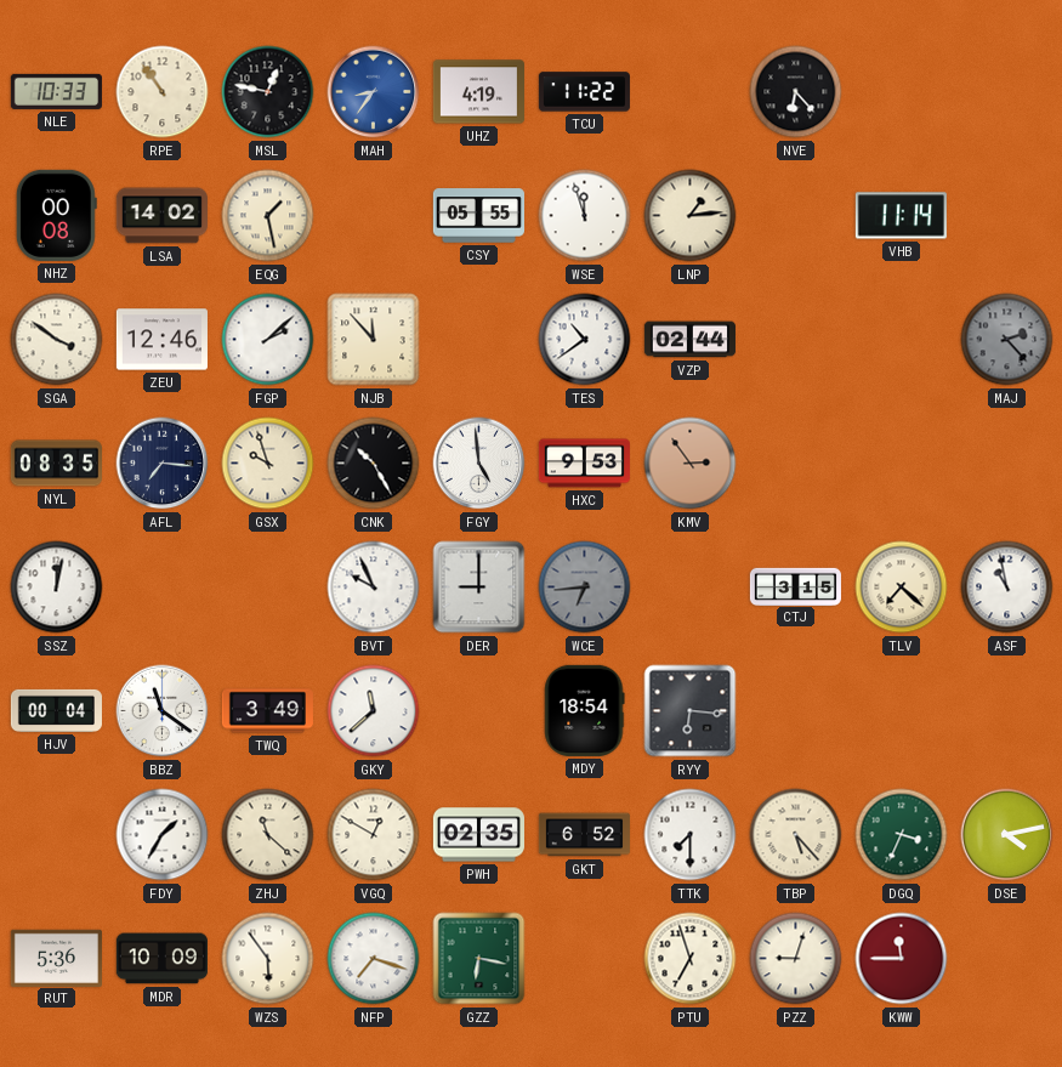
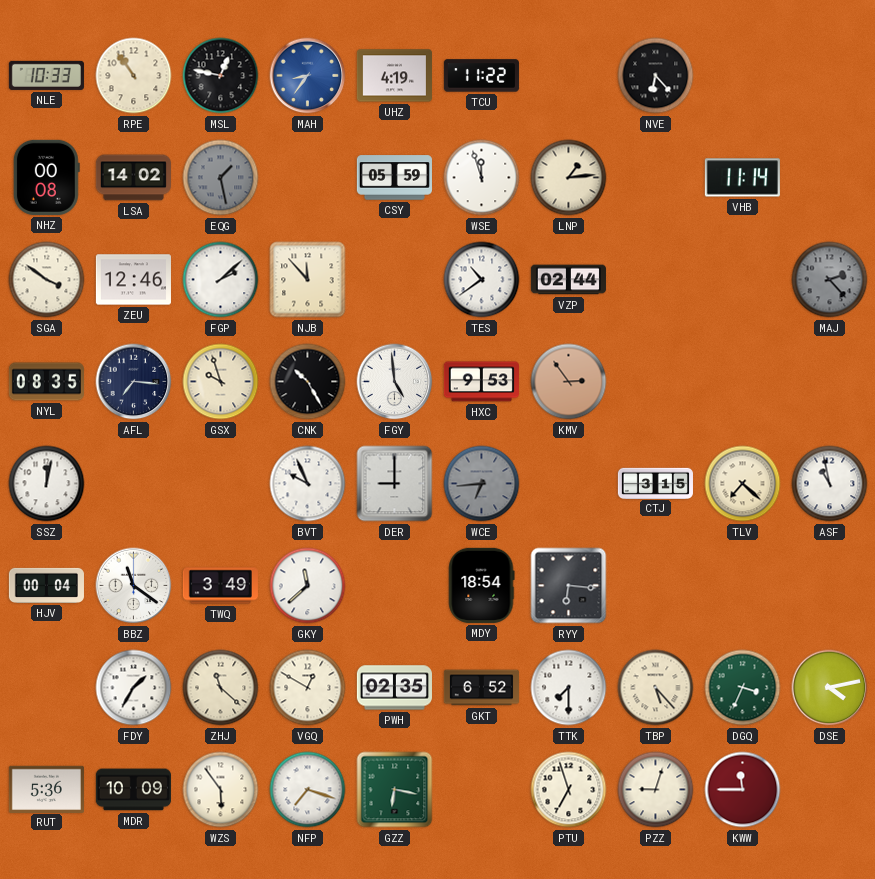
EQG dial: cream -> grey
CSY: 05:55 -> 05:59
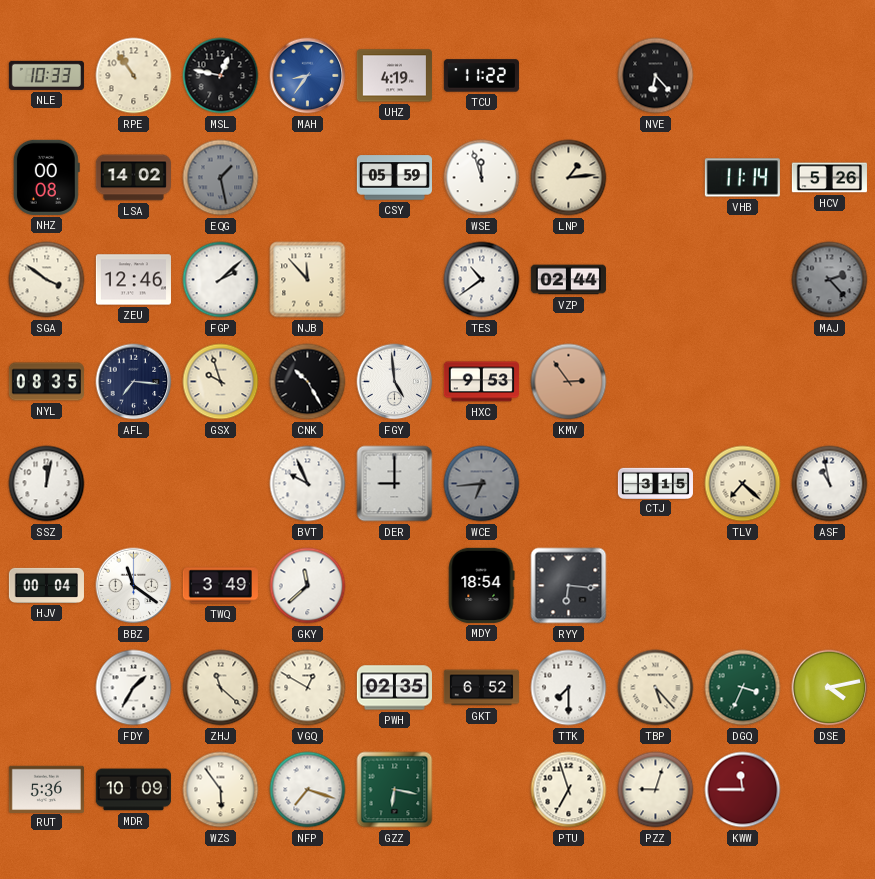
HCV: none -> 5:26
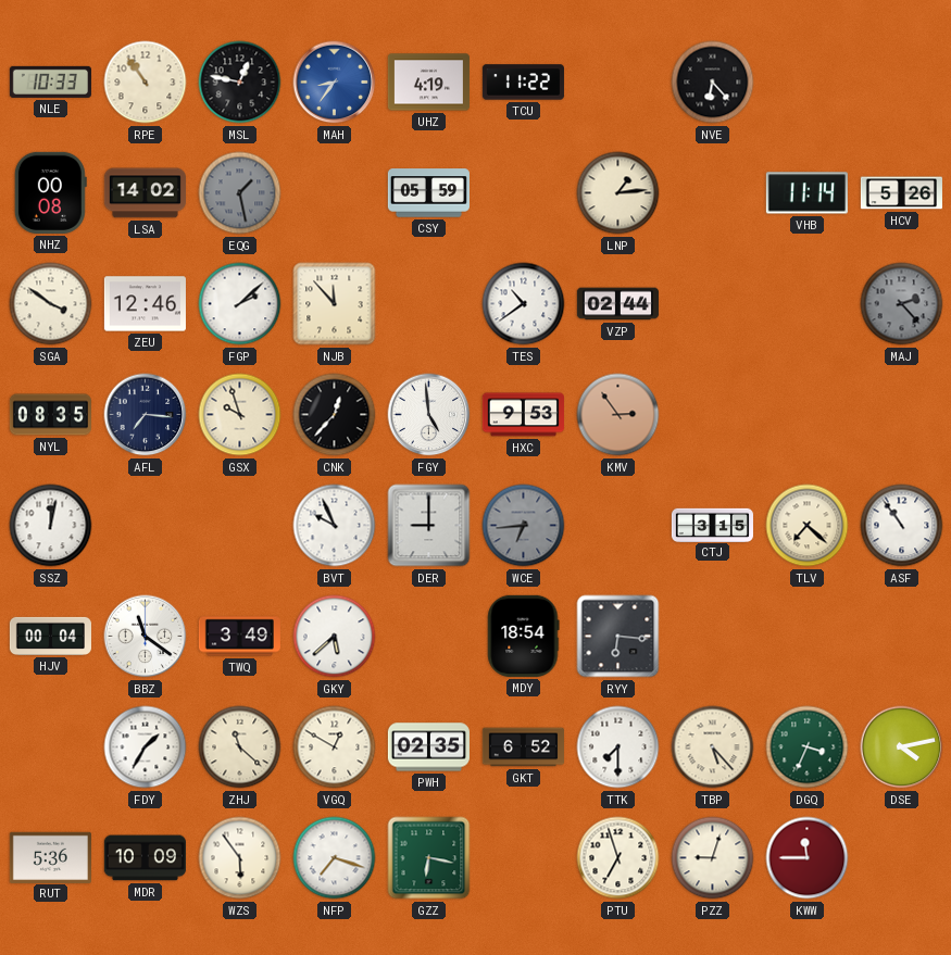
WSE: 11:57 -> none
CNK: 10:25 -> 12:37
ASF: 10:58 -> 10:54
GKY: 11:38 -> 5:38
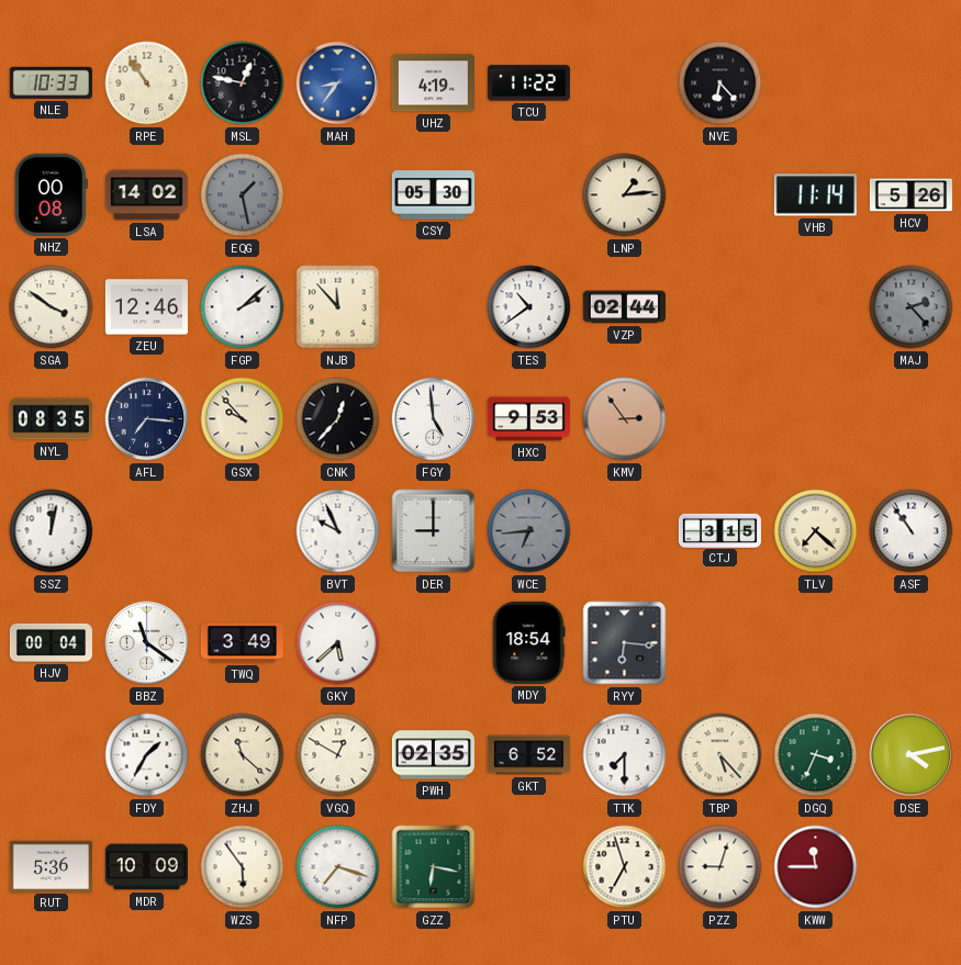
CSY: 05:59 -> 05:30
GSX: 9:57 -> 9:53
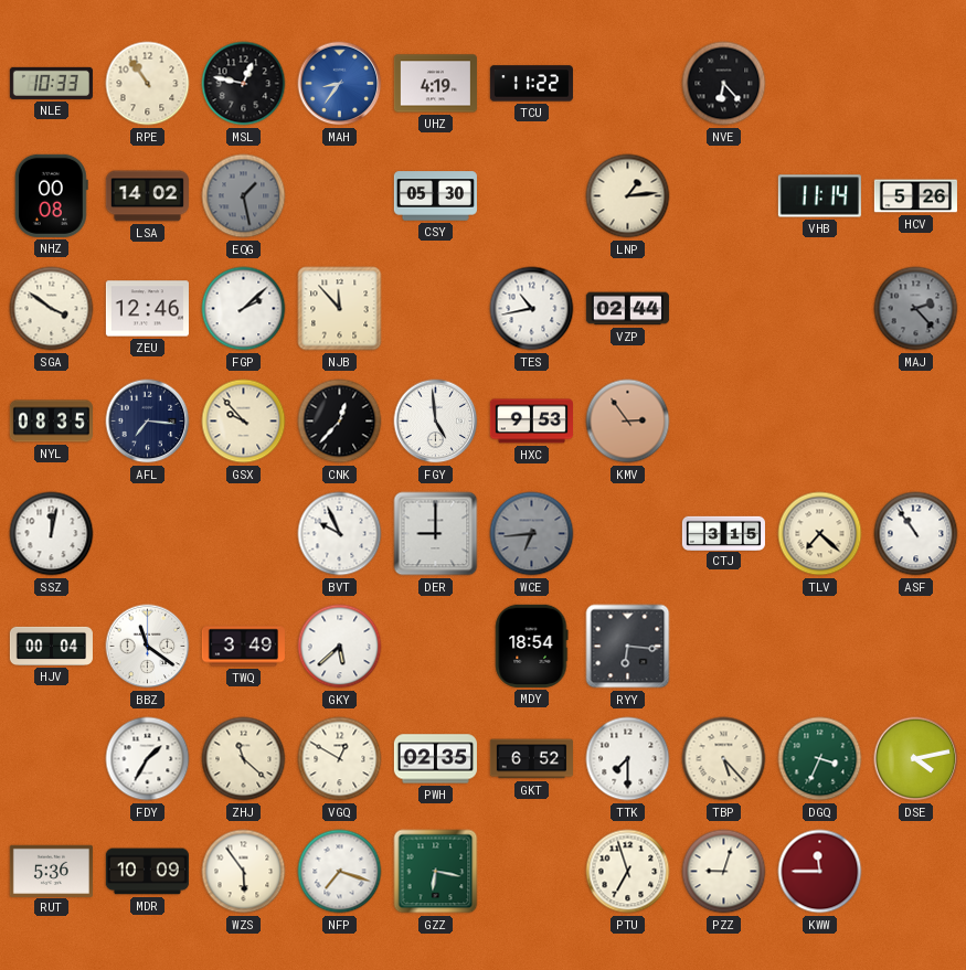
TES: 10:39 -> 10:43
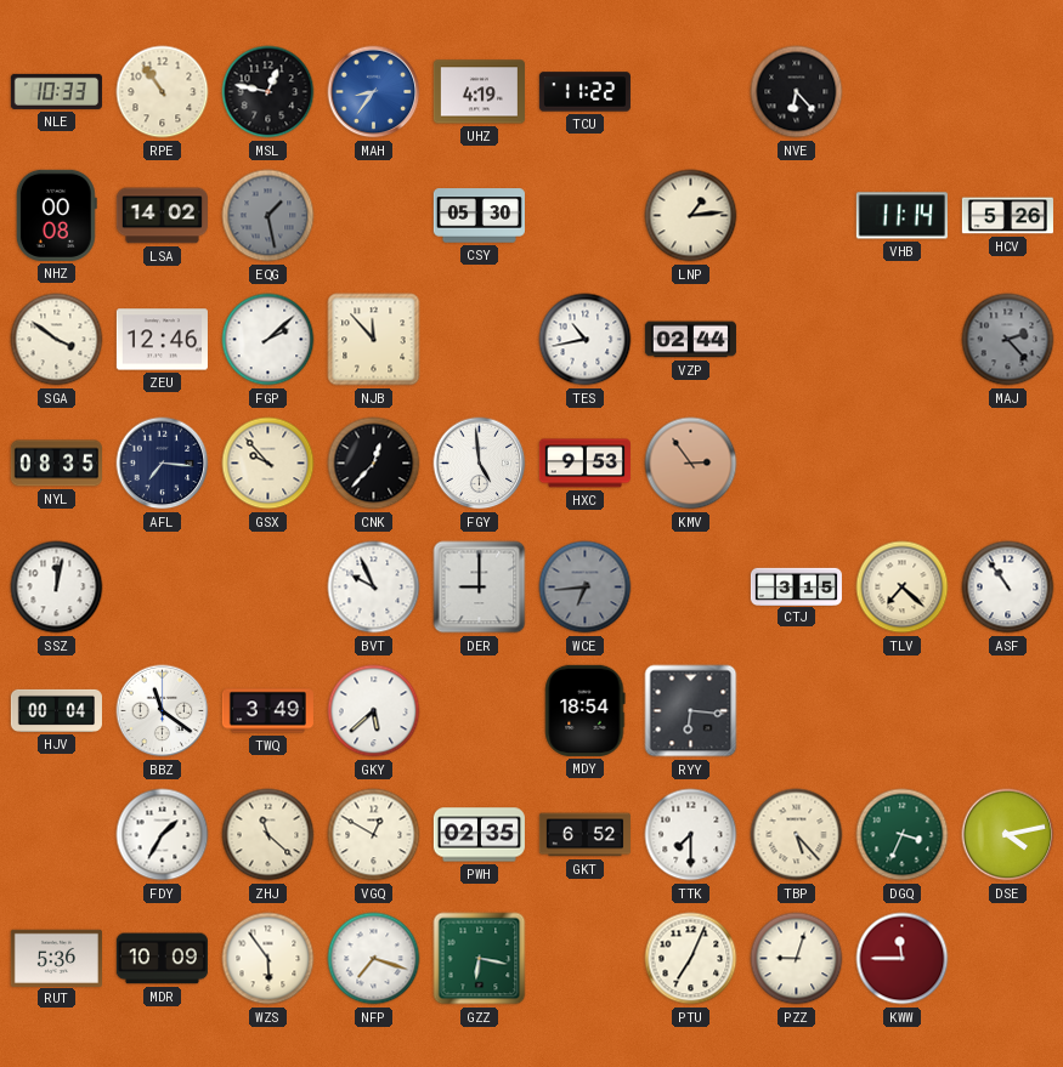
PTU: 6:57 -> 7:04
